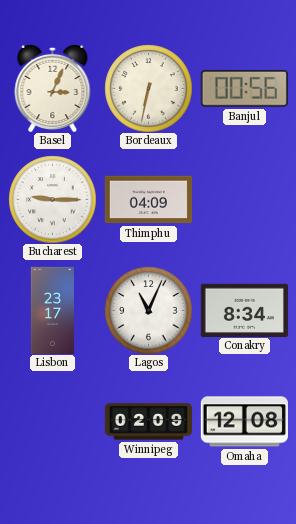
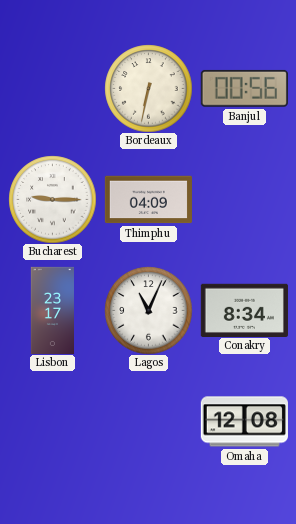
Basel: 3:04 -> none
Winnipeg: 02:09 -> none
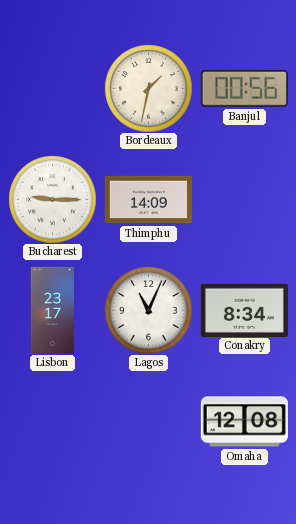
Bordeaux: 6:32 -> 1:32
Thimphu: 04:09 -> 14:09
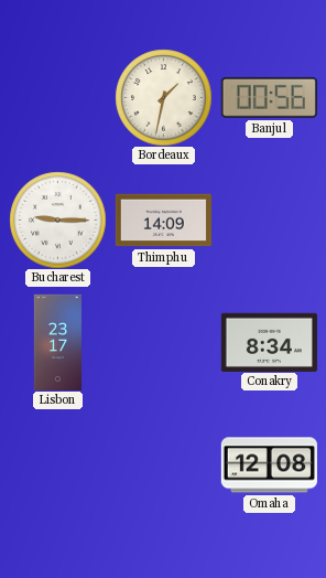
Lagos: 11:04 -> none
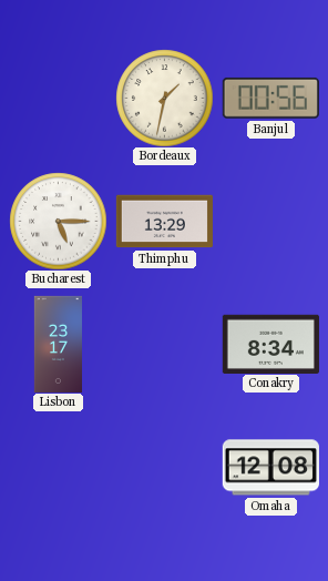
Bucharest: 9:15 -> 5:15
Thimphu: 14:09 -> 13:29
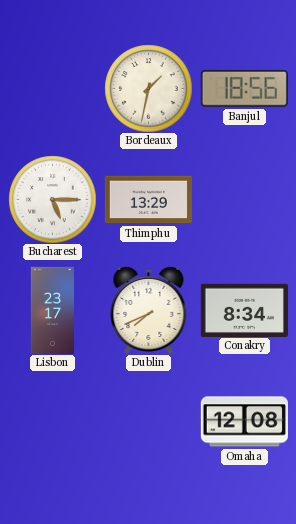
Banjul: 00:56 -> 18:56
Dublin: none -> 7:41
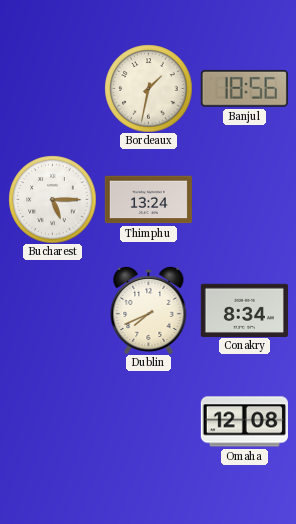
Thimphu: 13:29 -> 13:24
Lisbon: 23:17 -> none
